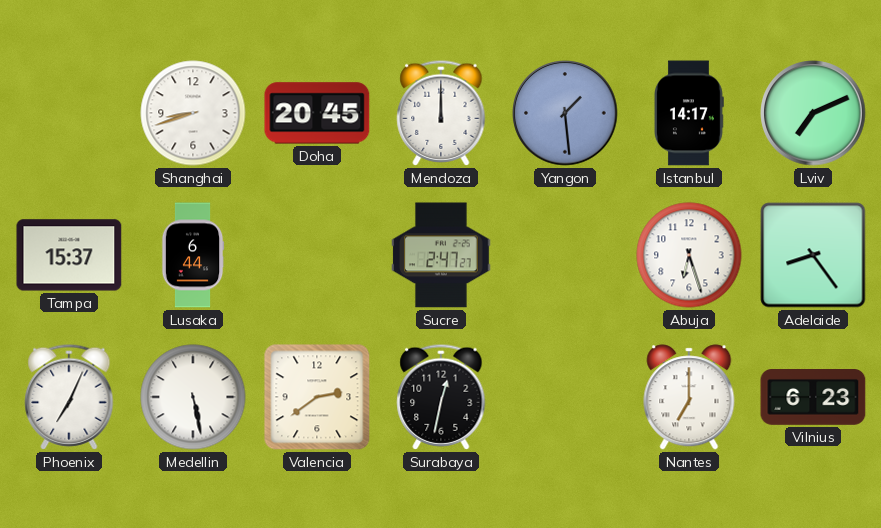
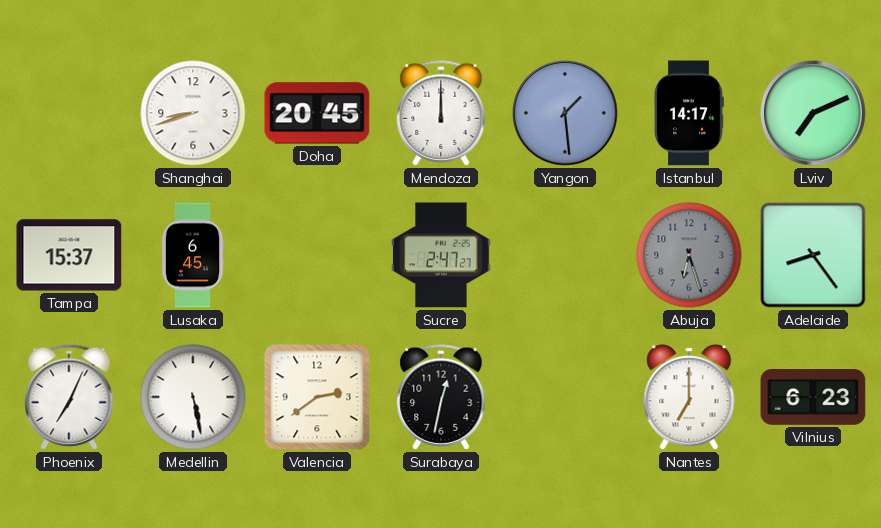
Lusaka: 6:44 -> 6:45
Abuja dial: white -> grey
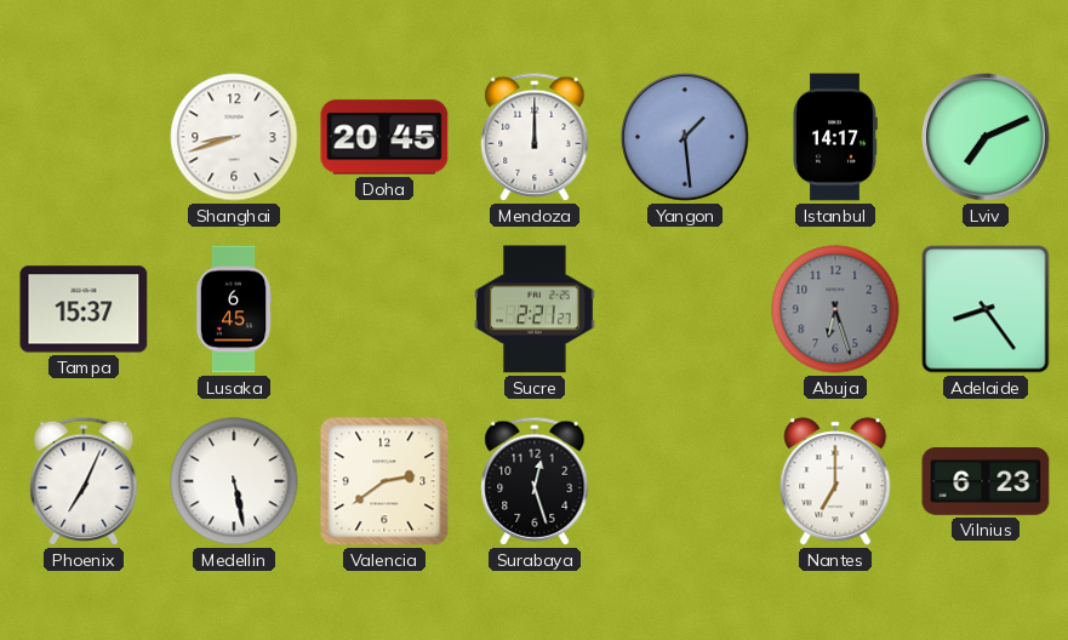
Sucre: 2:47 -> 2:21
Surabaya: 12:32 -> 12:27
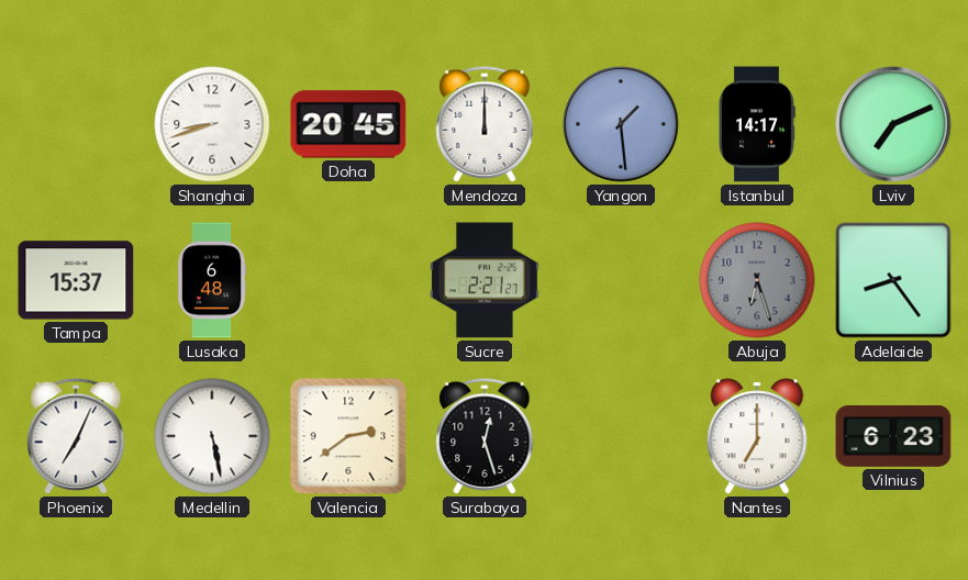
Lusaka: 6:45 -> 6:48
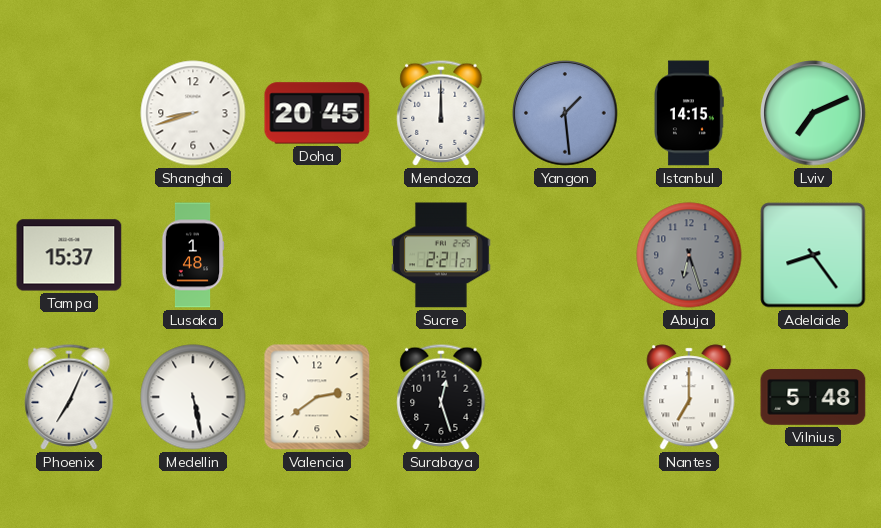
Istanbul: 14:17 -> 14:15
Lusaka: 6:48 -> 1:48
Vilnius: 6:23 -> 5:48
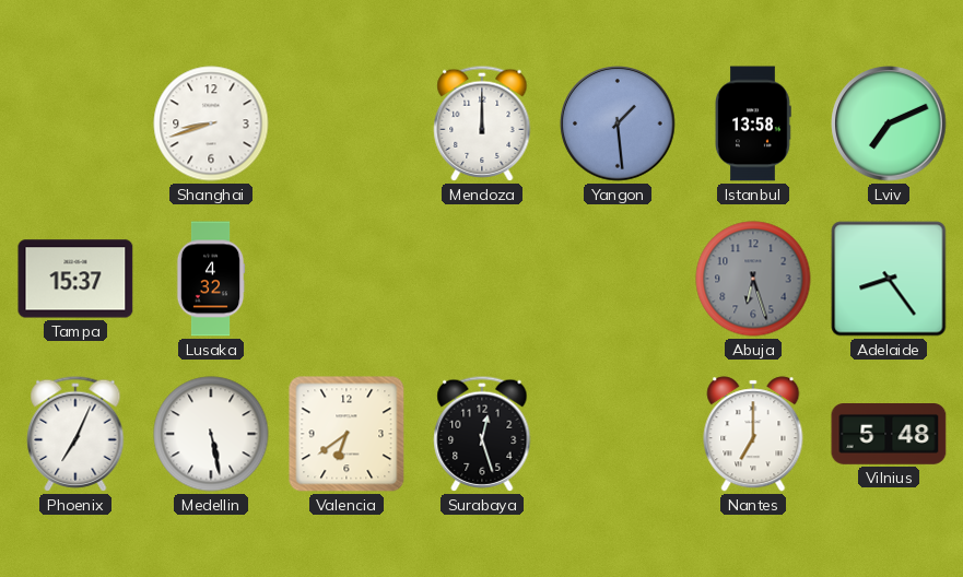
Doha: 20:45 -> none
Istanbul: 14:15 -> 13:58
Lusaka: 1:48 -> 4:32
Sucre: 2:21 -> none
Valencia: 2:39 -> 6:39
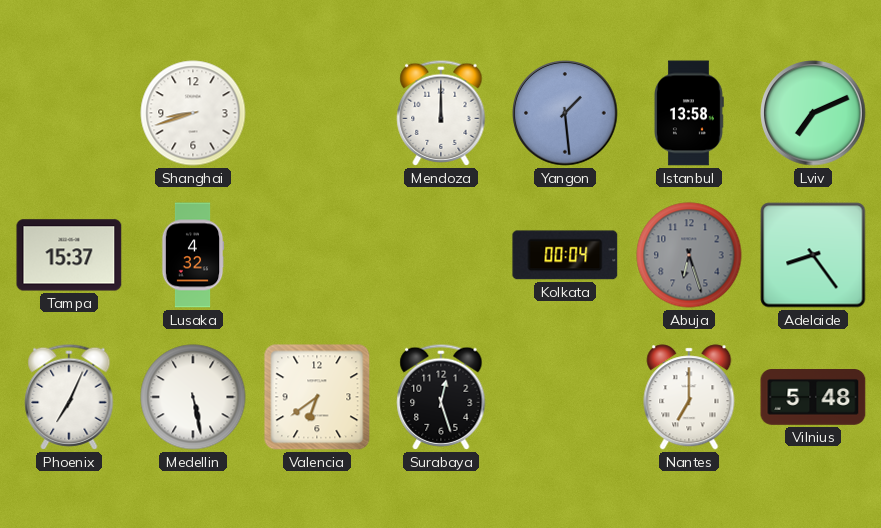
Kolkata: none -> 00:04
